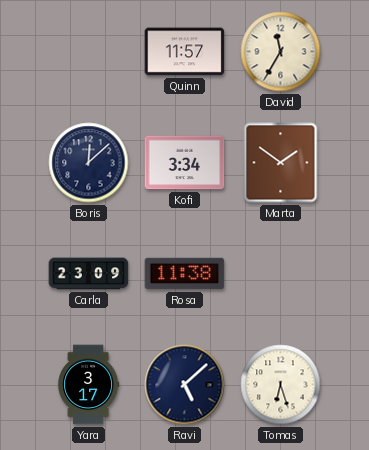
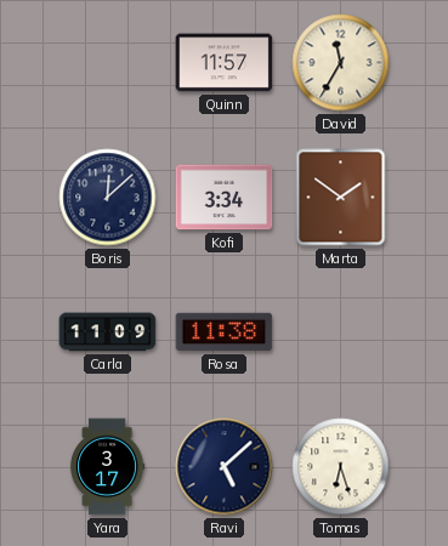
Carla: 23:09 -> 11:09
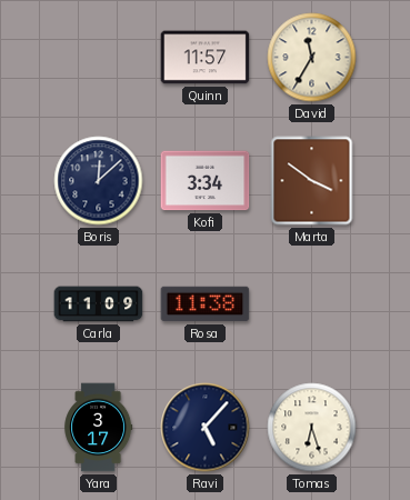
Marta: 1:51 -> 3:51
Ravi: 5:08 -> 5:07
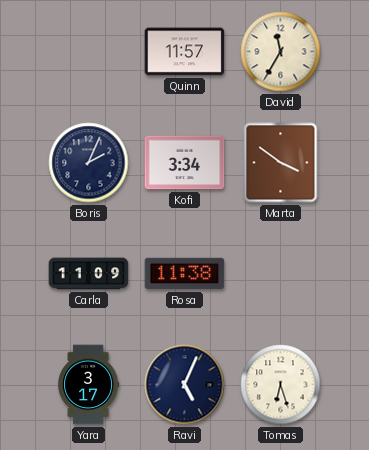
Boris: 12:08 -> 2:04
Ravi: 5:07 -> 5:04
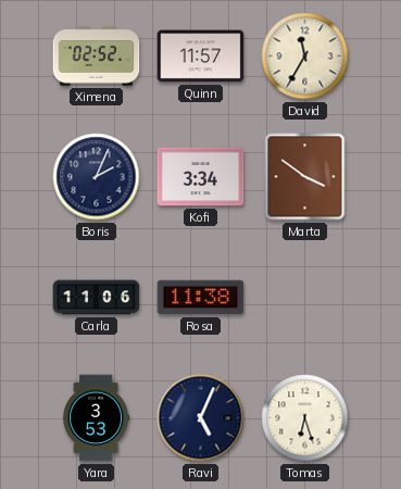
Ximena: none -> 02:52
Carla: 11:09 -> 11:06
Yara: 3:17 -> 3:53
